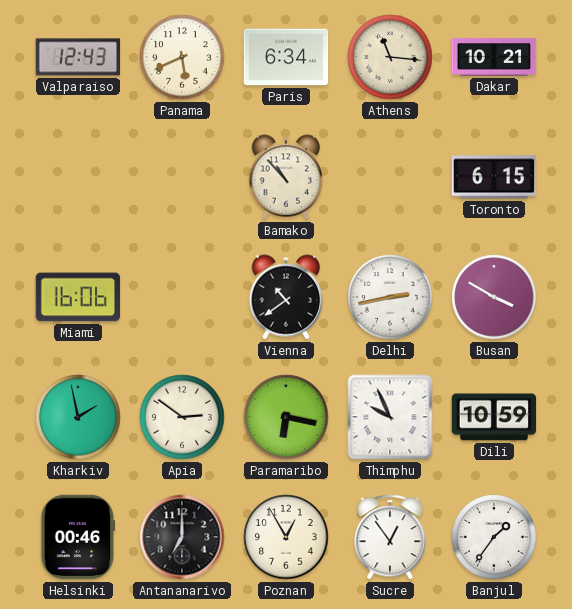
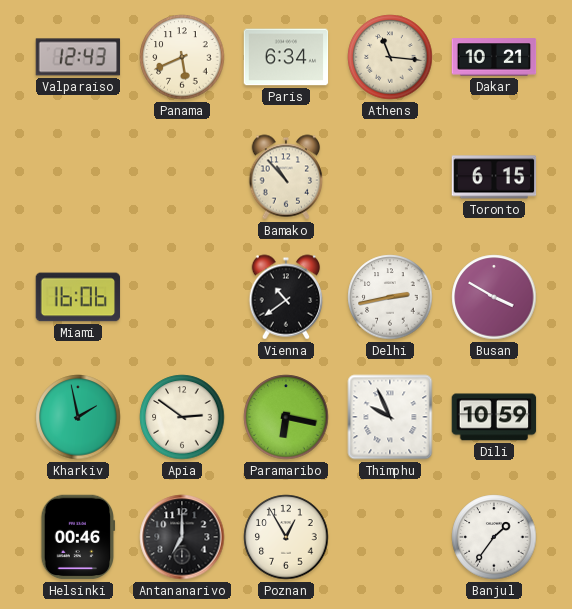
Sucre: 12:54 -> none
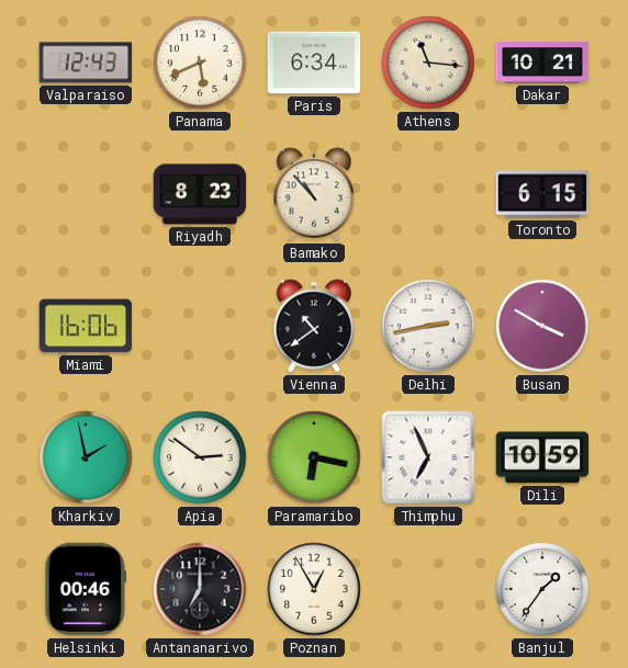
Riyadh: none -> 8:23
Thimphu: 9:56 -> 6:56
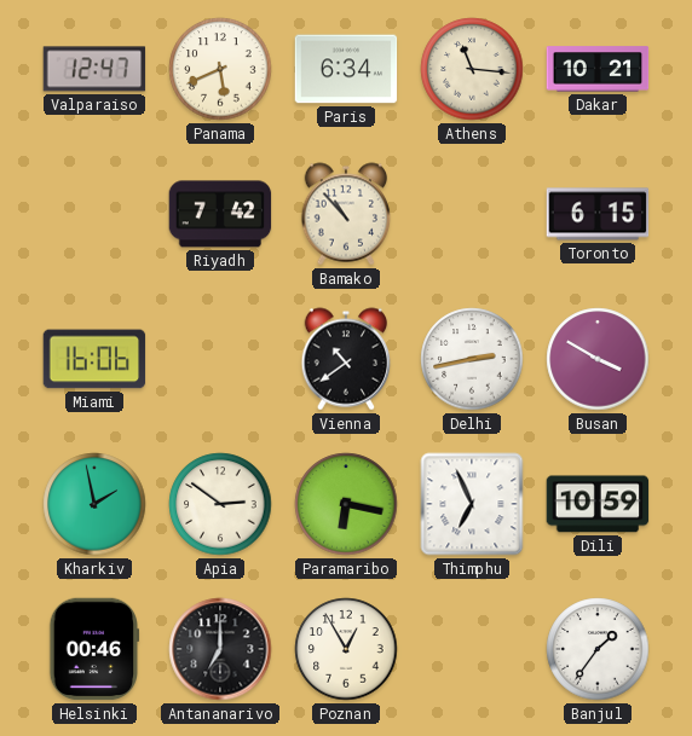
Valparaiso: 12:43 -> 12:47
Riyadh: 8:23 -> 7:42
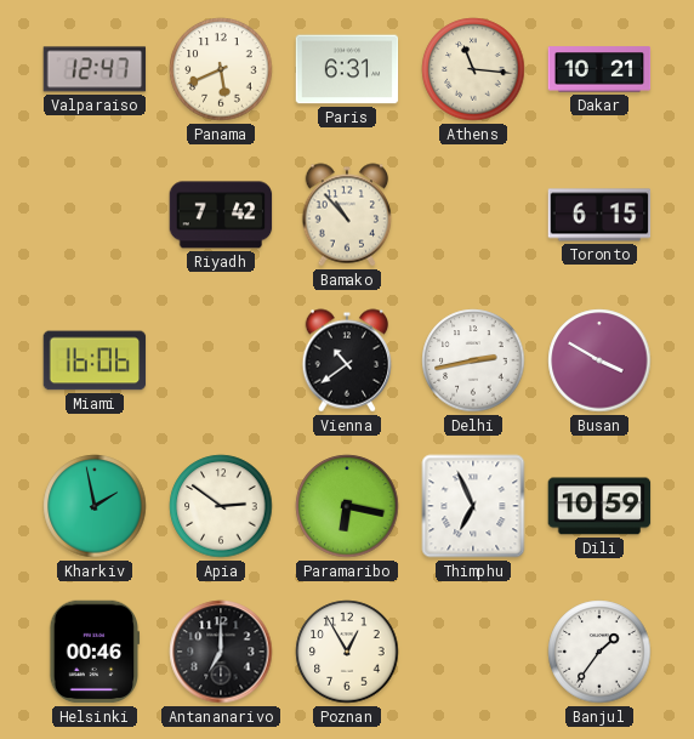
Paris: 6:34 -> 6:31
